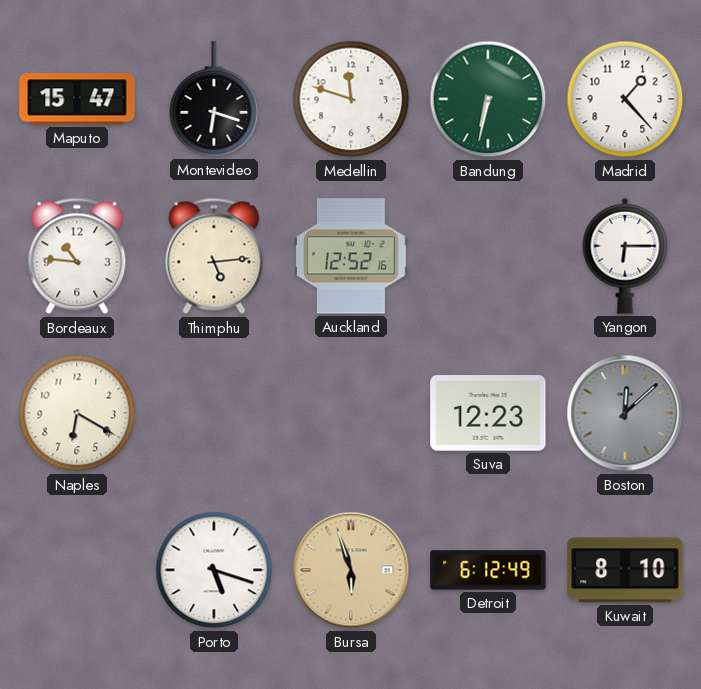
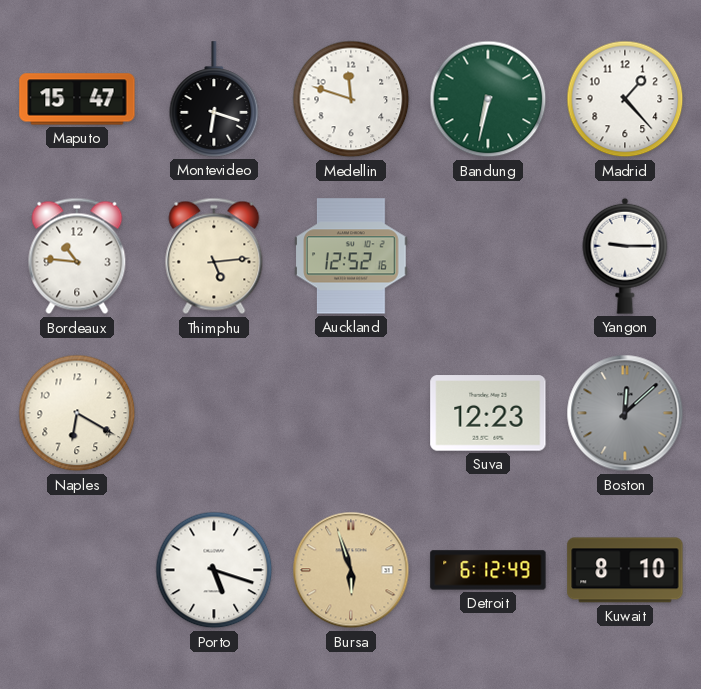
Yangon: 6:15 -> 9:15
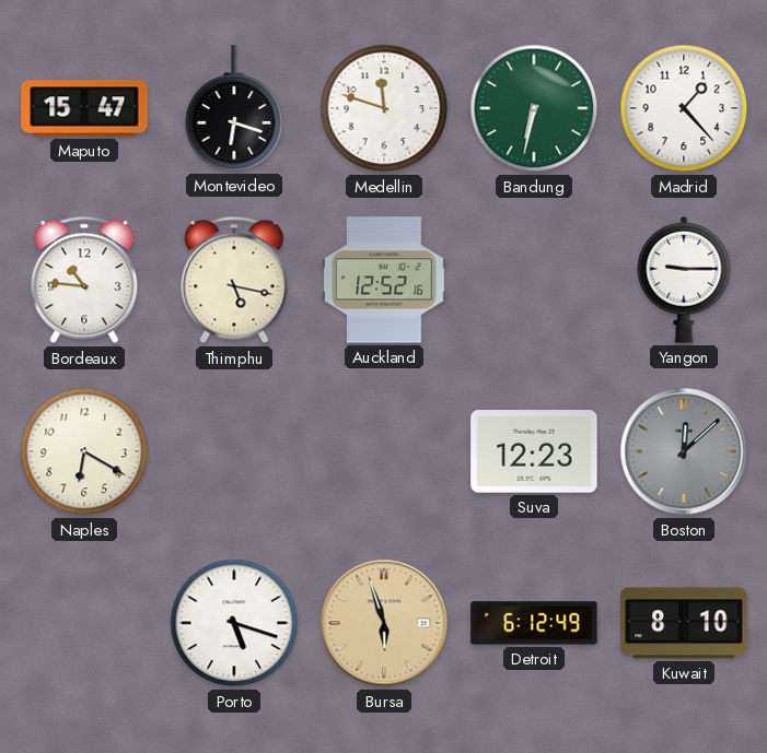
Thimphu: 5:14 -> 5:17
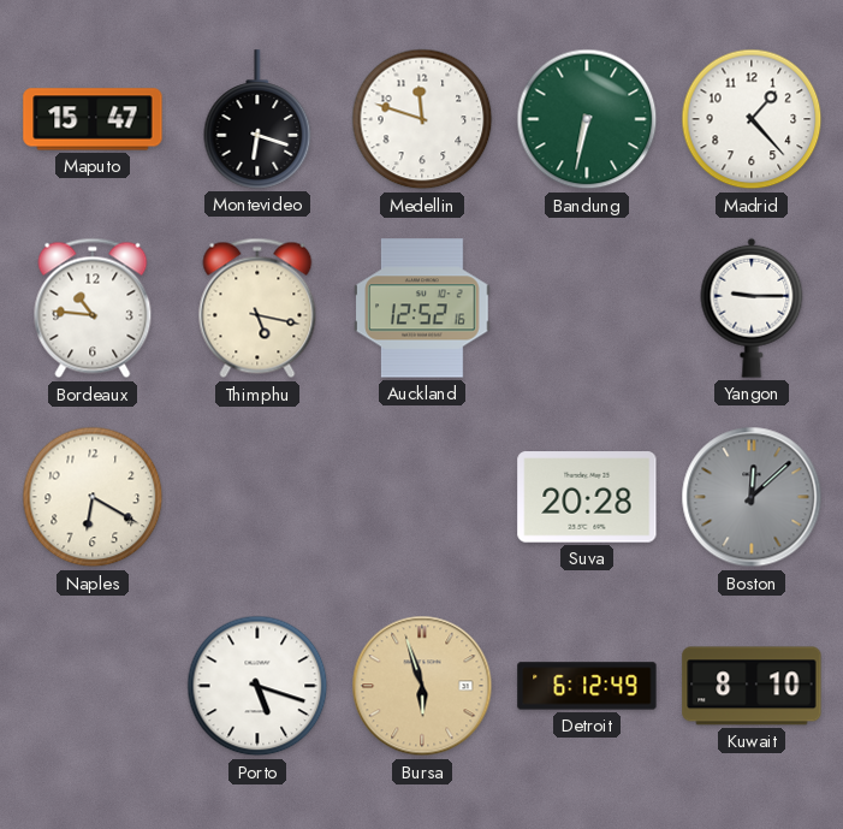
Suva: 12:23 -> 20:28
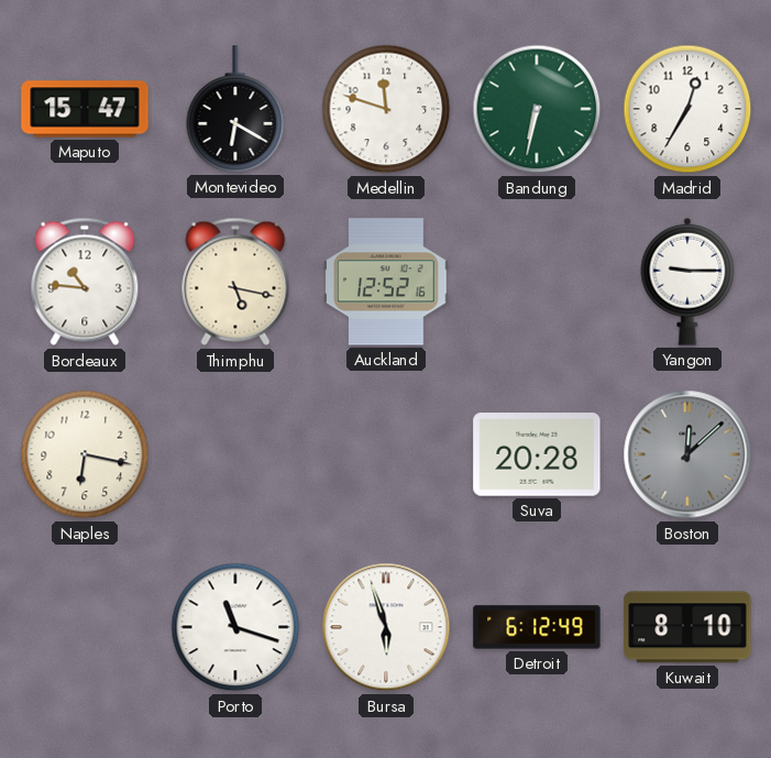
Montevideo: 6:18 -> 6:20
Madrid: 1:23 -> 12:35
Naples: 6:20 -> 6:17
Porto: 5:18 -> 11:18
Bursa dial: champagne -> white
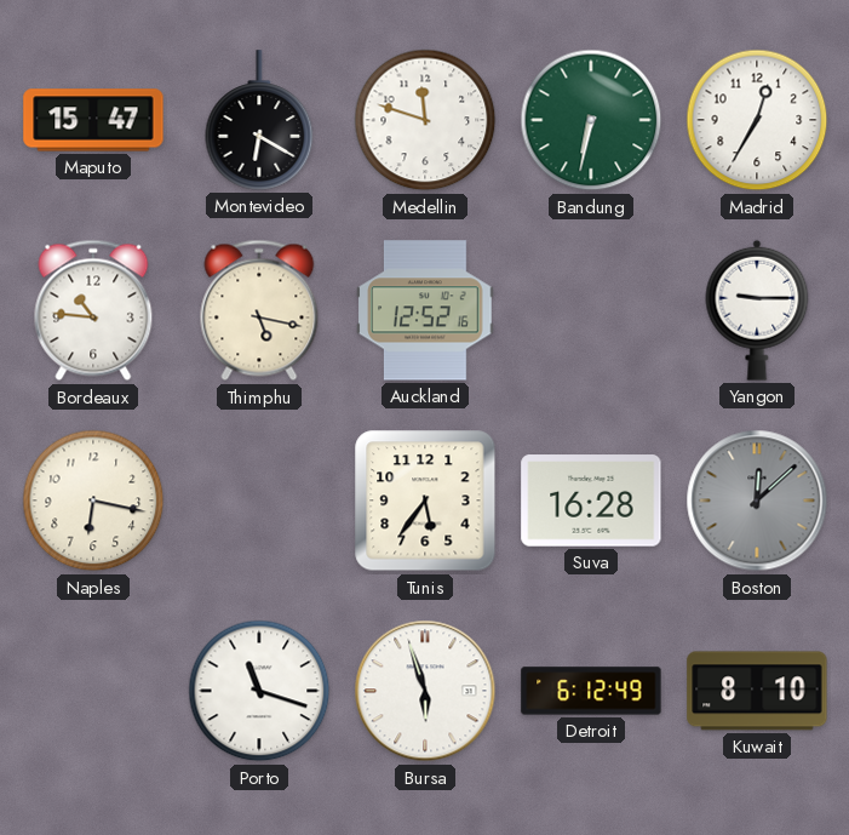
Tunis: none -> 5:36
Suva: 20:28 -> 16:28
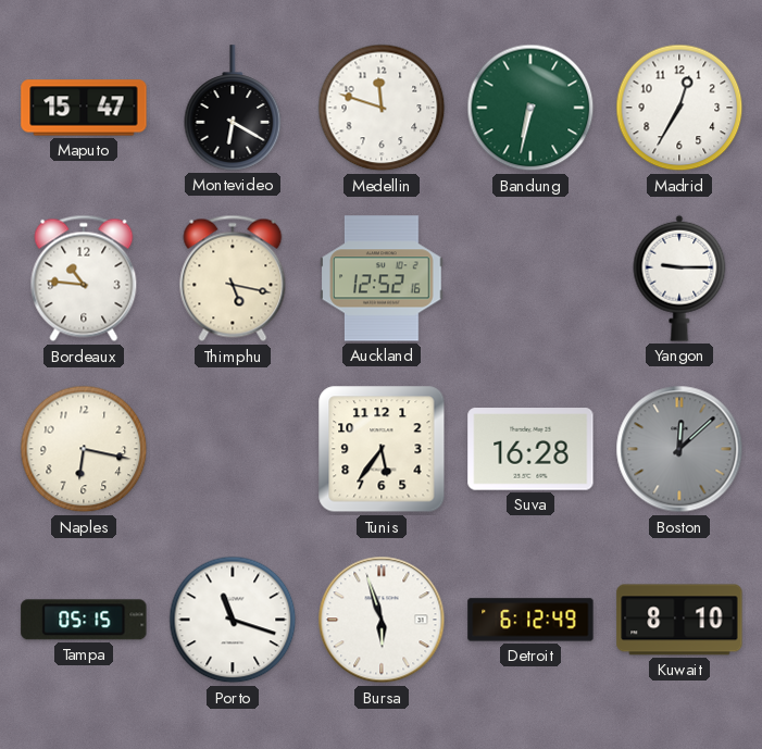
Tampa: none -> 05:15
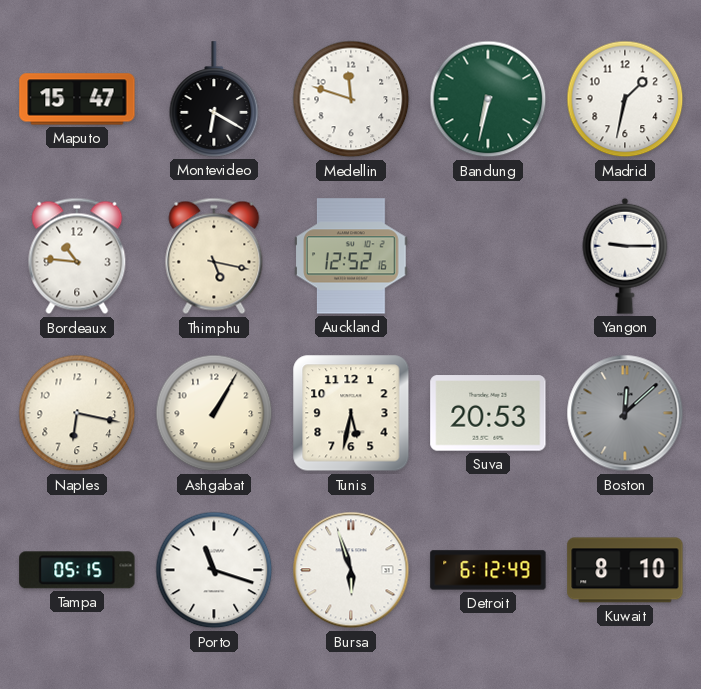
Madrid: 12:35 -> 1:32
Ashgabat: none -> 1:05
Tunis: 5:36 -> 5:32
Suva: 16:28 -> 20:53
